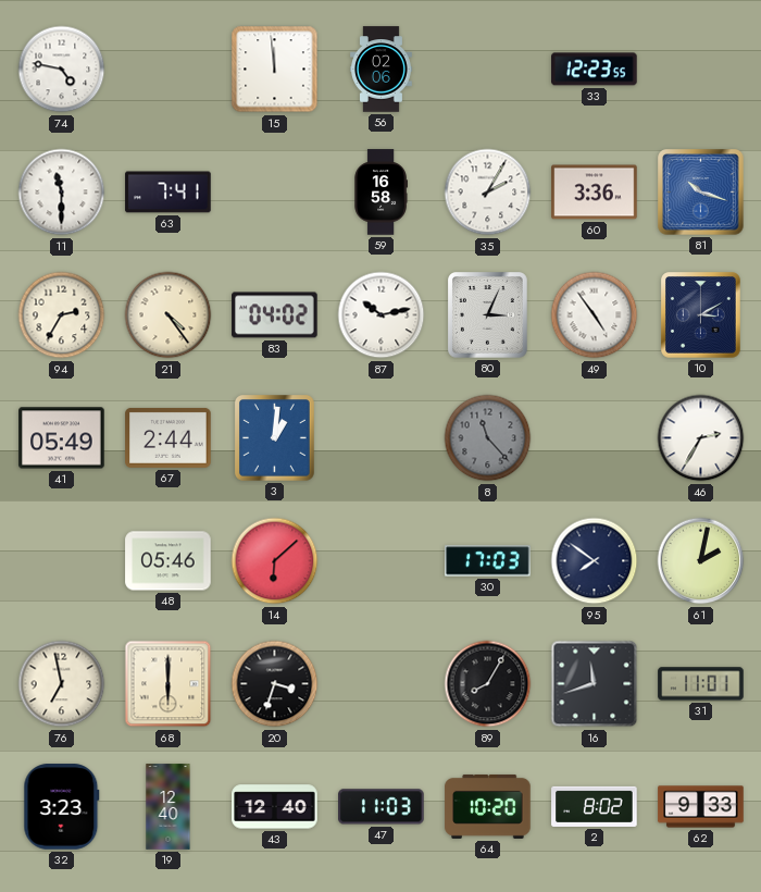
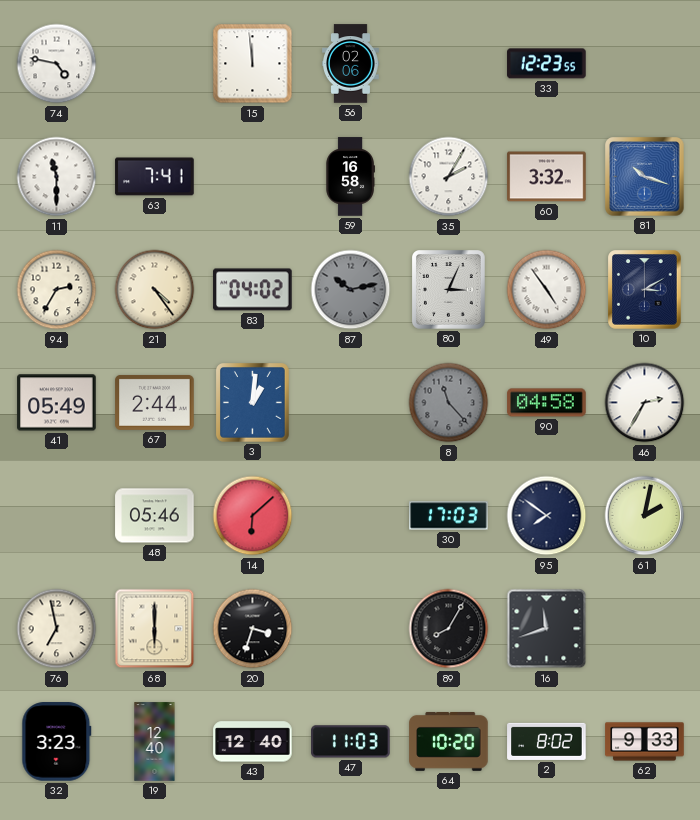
60: 3:36 -> 3:32
87 dial: white -> grey
90: none -> 04:58
31: 11:01 -> none
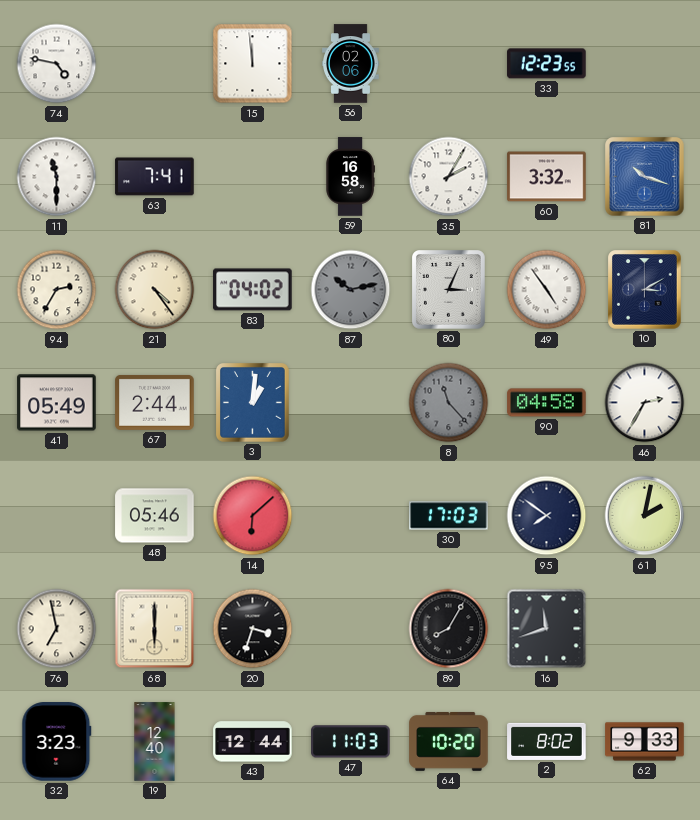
43: 12:40 -> 12:44
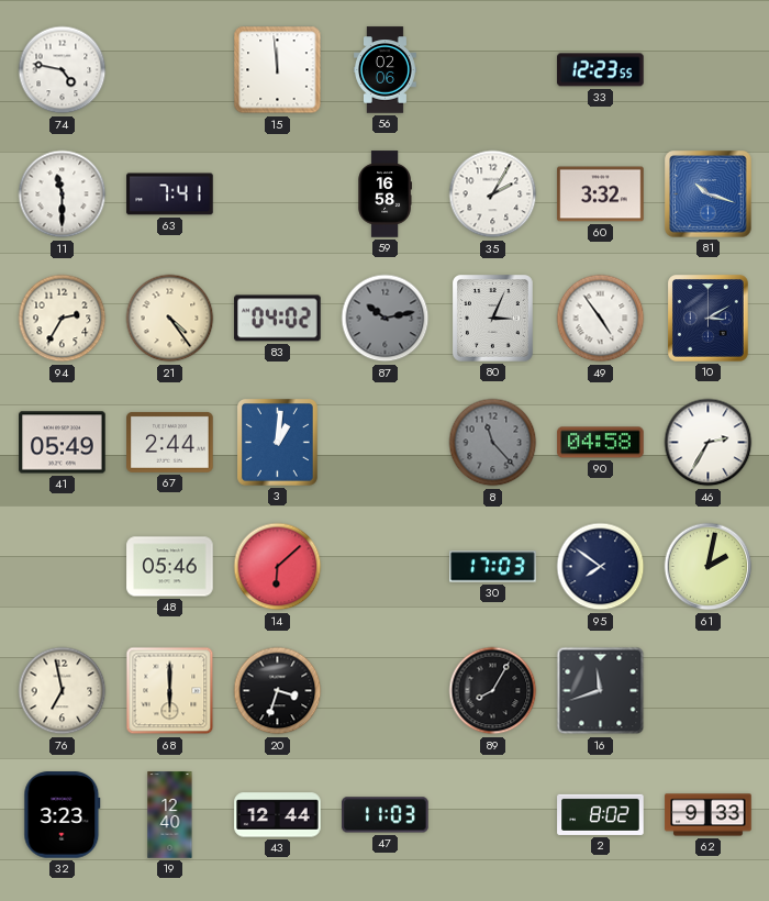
64: 10:20 -> none
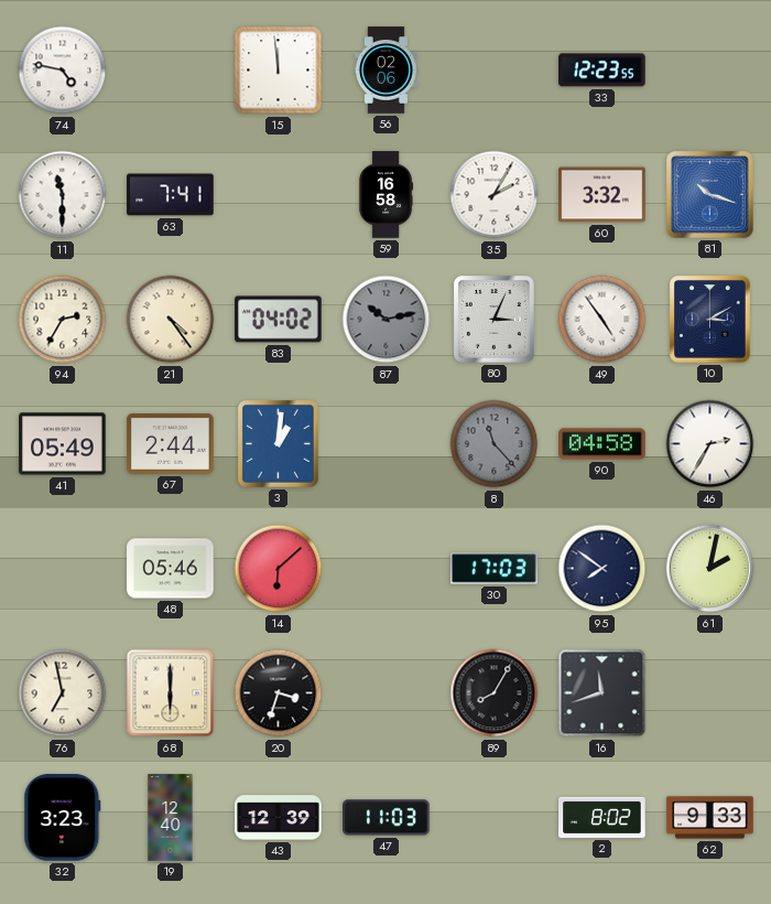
43: 12:44 -> 12:39
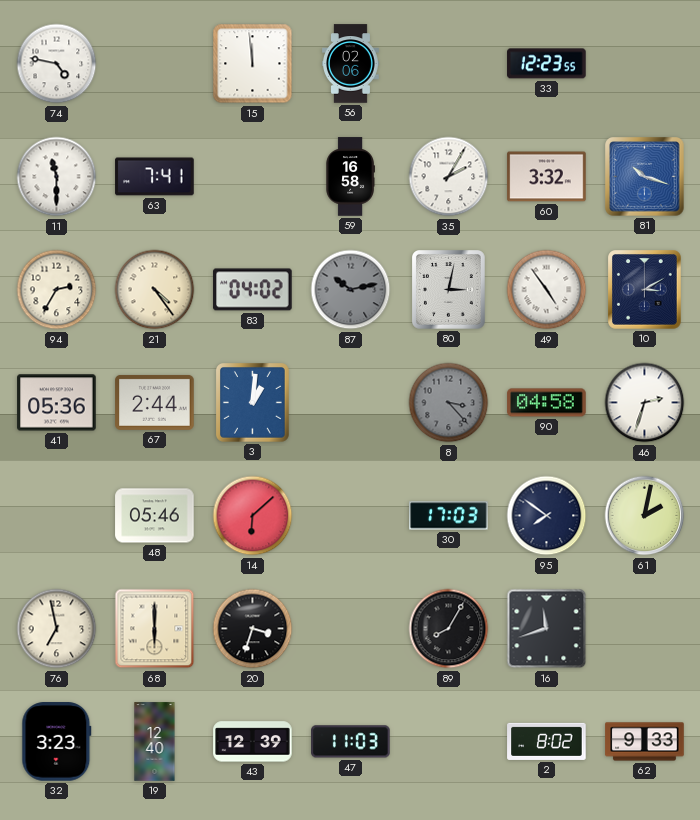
80: 3:04 -> 3:02
41: 05:49 -> 05:36
8: 11:23 -> 3:23
46: 2:35 -> 2:33
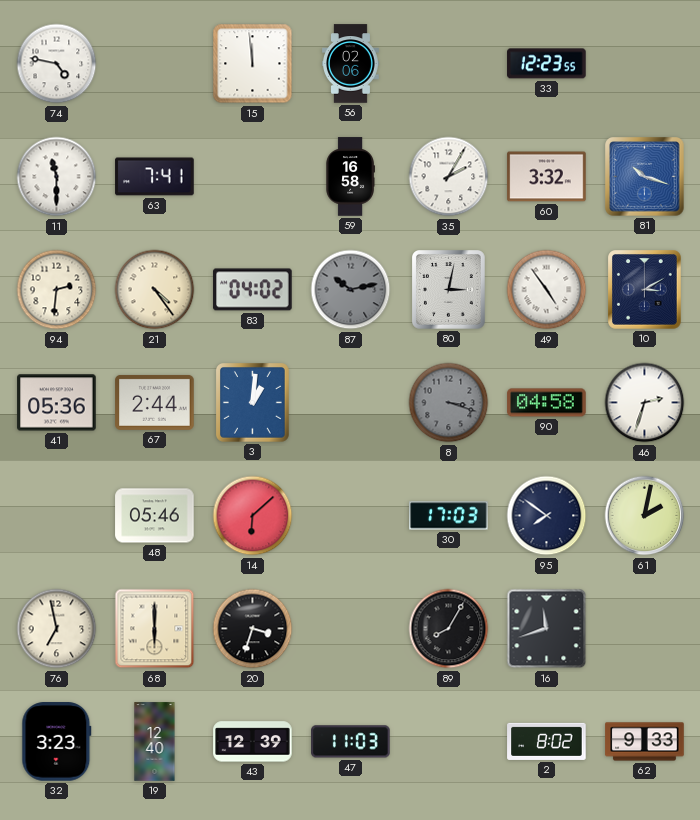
94: 2:35 -> 2:31
8: 3:23 -> 3:18
